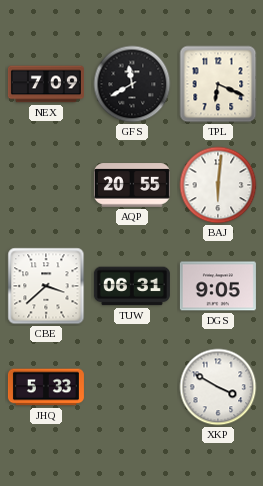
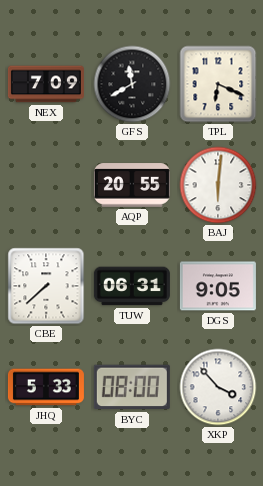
CBE: 3:38 -> 7:38
BYC: none -> 08:00
XKP: 3:50 -> 3:53
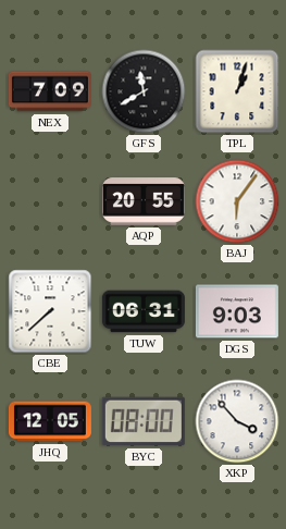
TPL: 6:19 -> 1:03
BAJ: 6:01 -> 6:06
DGS: 9:05 -> 9:03
JHQ: 5:33 -> 12:05
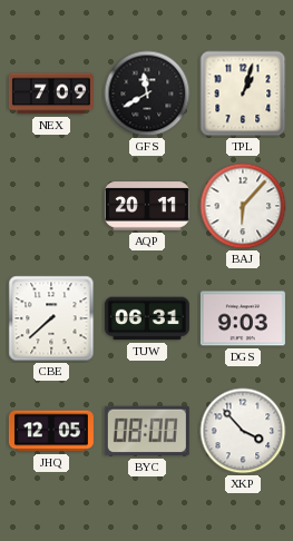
AQP: 20:55 -> 20:11
BAJ: 6:06 -> 6:07
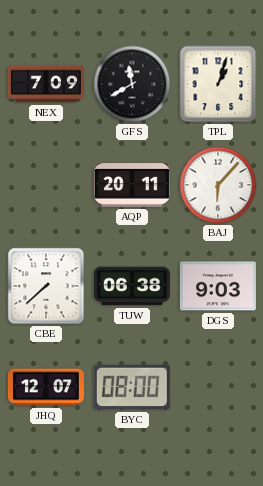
TUW: 06:31 -> 06:38
JHQ: 12:05 -> 12:07
XKP: 3:53 -> none
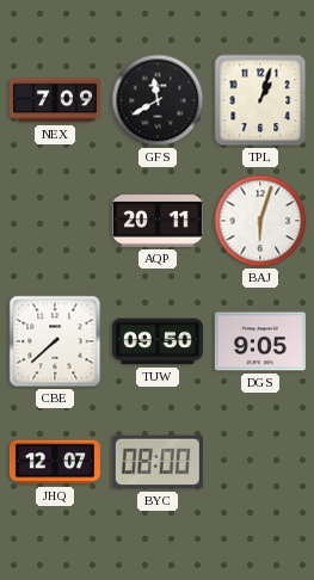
BAJ: 6:07 -> 6:03
TUW: 06:38 -> 09:50
DGS: 9:03 -> 9:05
